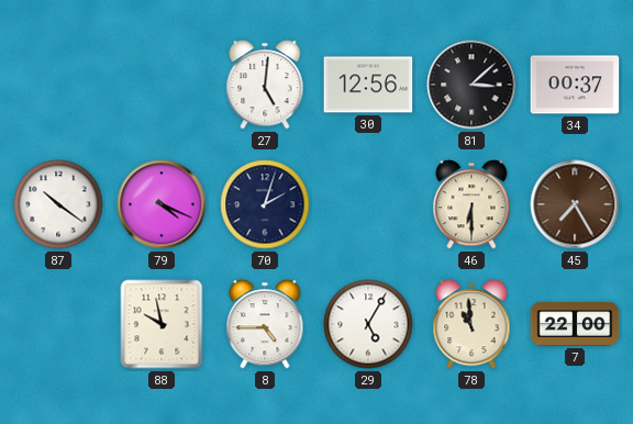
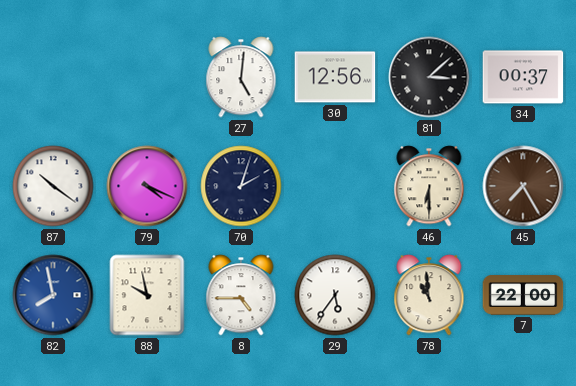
82: none -> 7:58
29: 5:05 -> 5:36
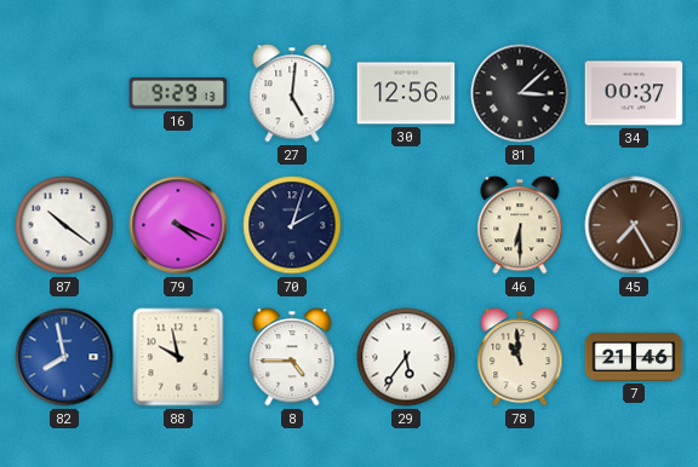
16: none -> 9:29
7: 22:00 -> 21:46
